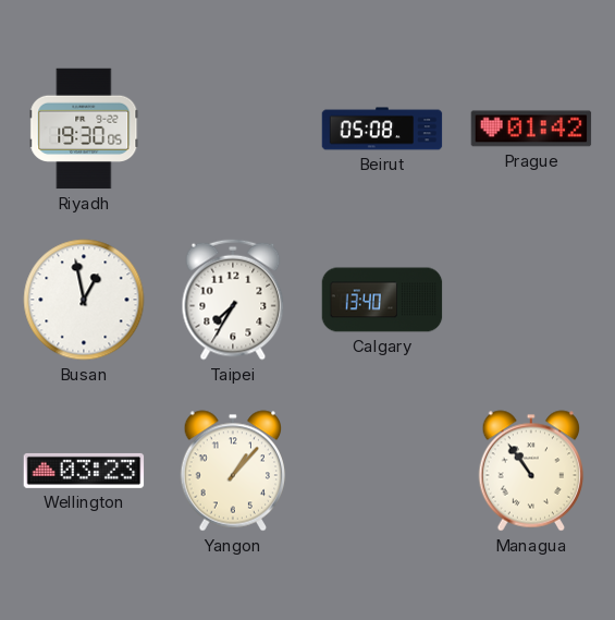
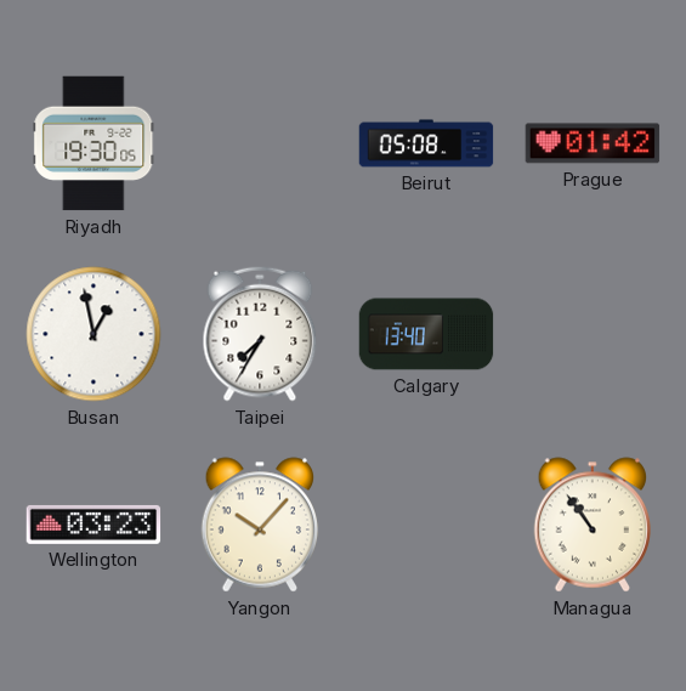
Yangon: 1:07 -> 10:07
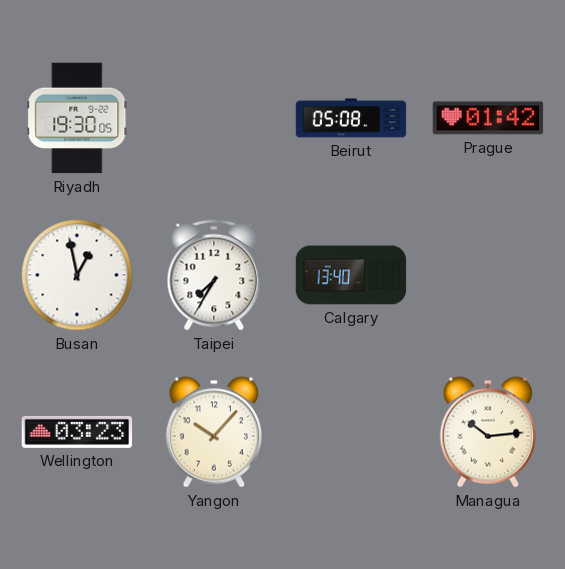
Managua: 10:54 -> 10:14
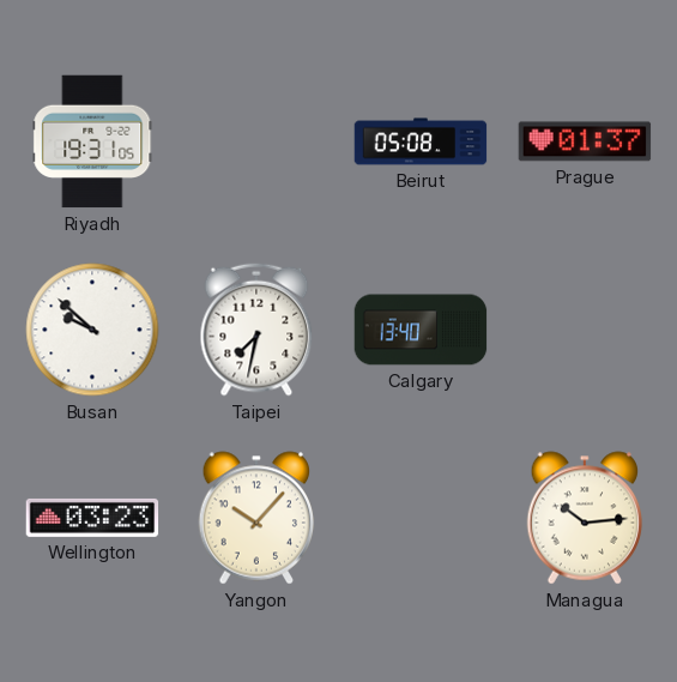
Riyadh: 19:30 -> 19:31
Prague: 01:42 -> 01:37
Busan: 12:58 -> 9:52
Taipei: 7:35 -> 7:32
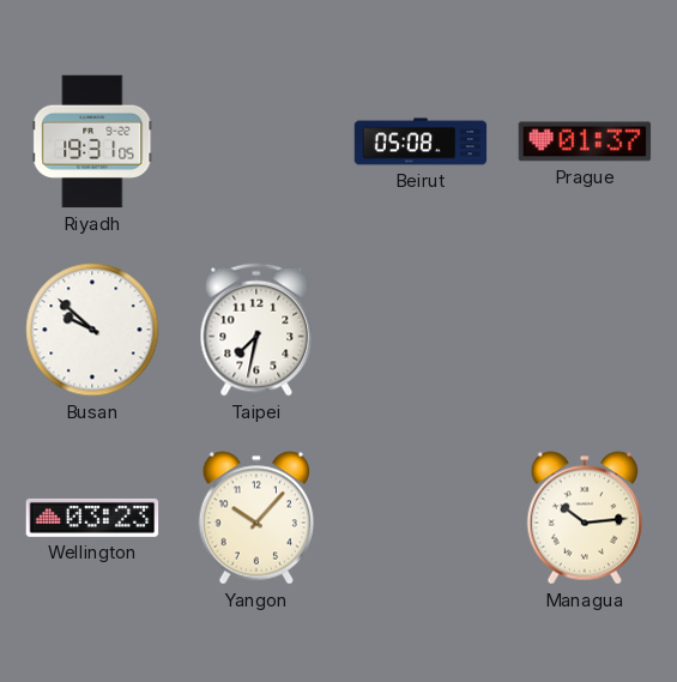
Calgary: 13:40 -> none
